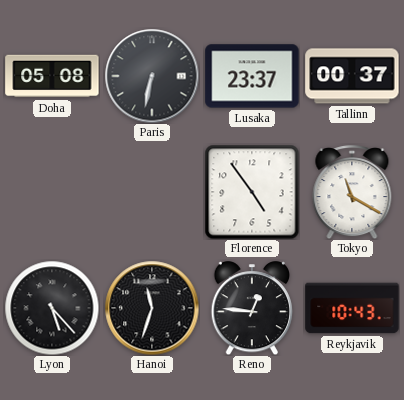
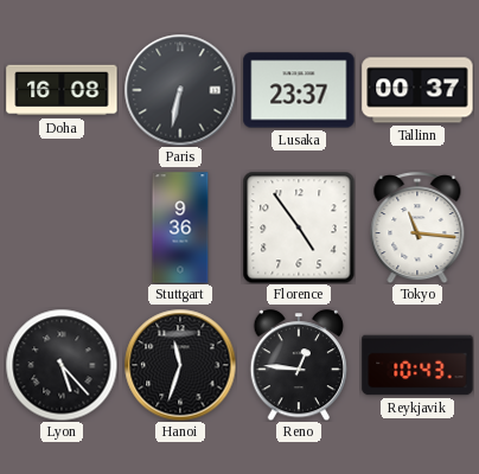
Doha: 05:08 -> 16:08
Stuttgart: none -> 9:36
Tokyo: 11:20 -> 11:16
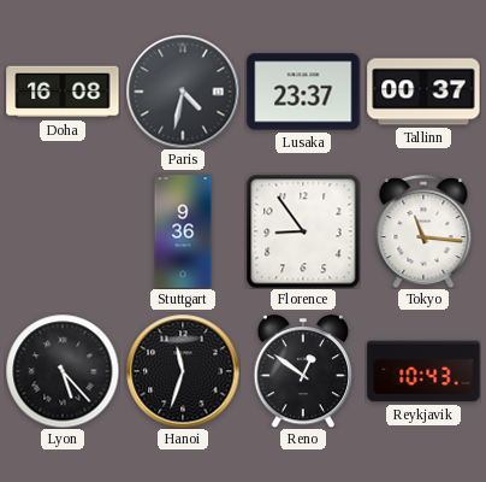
Paris: 6:32 -> 4:32
Florence: 4:54 -> 8:54
Reno: 12:46 -> 12:51
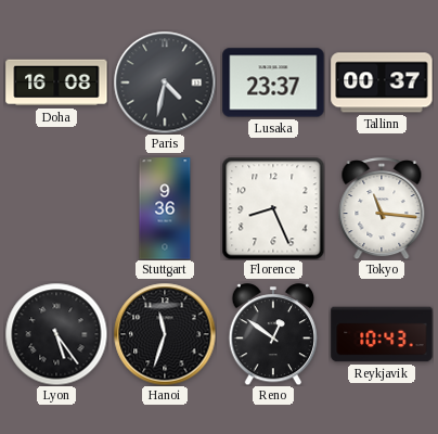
Florence: 8:54 -> 8:26
Lyon: 5:23 -> 5:24
